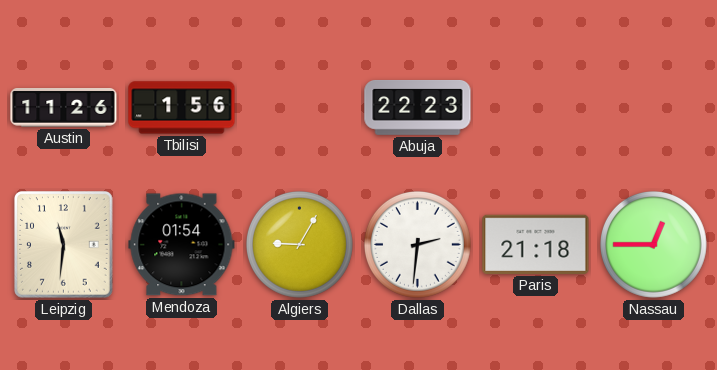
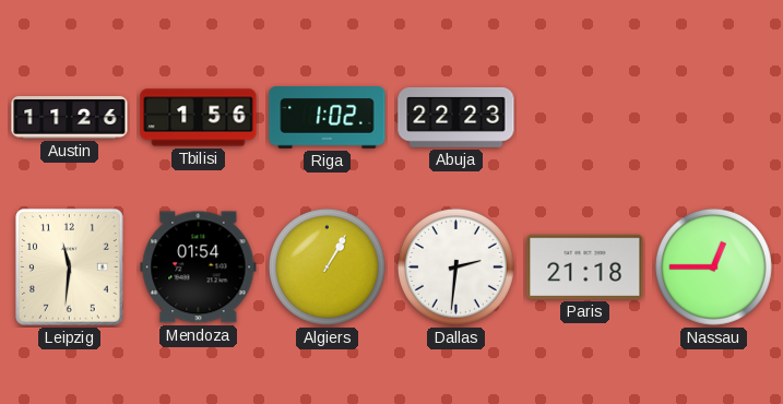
Riga: none -> 1:02
Algiers: 9:05 -> 1:05
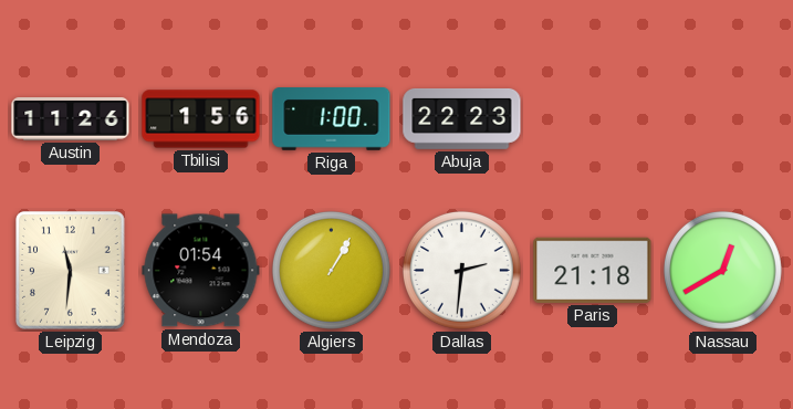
Riga: 1:02 -> 1:00
Nassau: 12:45 -> 12:40
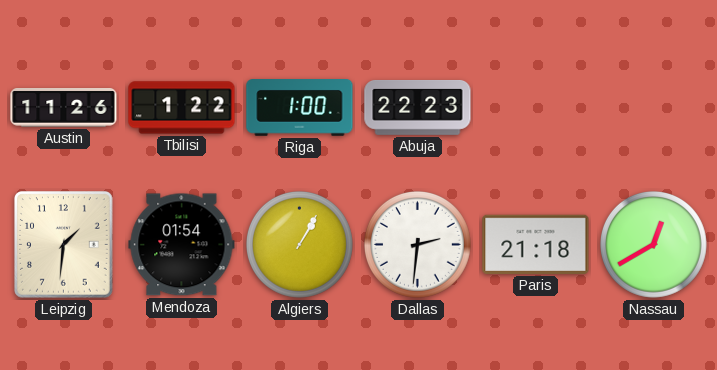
Tbilisi: 1:56 -> 1:22
Leipzig: 11:31 -> 1:31
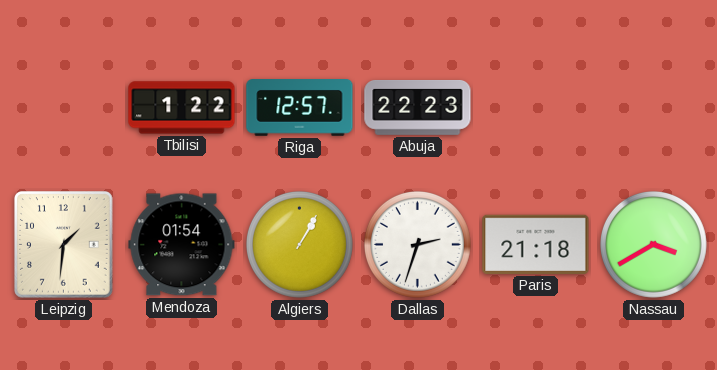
Austin: 11:26 -> none
Riga: 1:00 -> 12:57
Dallas: 2:31 -> 2:33
Nassau: 12:40 -> 3:40
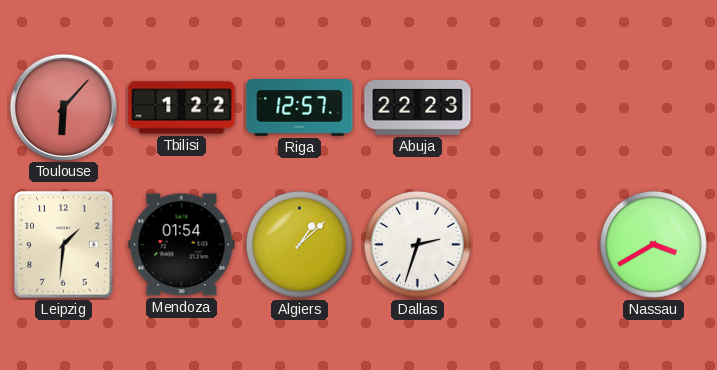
Toulouse: none -> 6:07
Algiers: 1:05 -> 1:08
Paris: 21:18 -> none
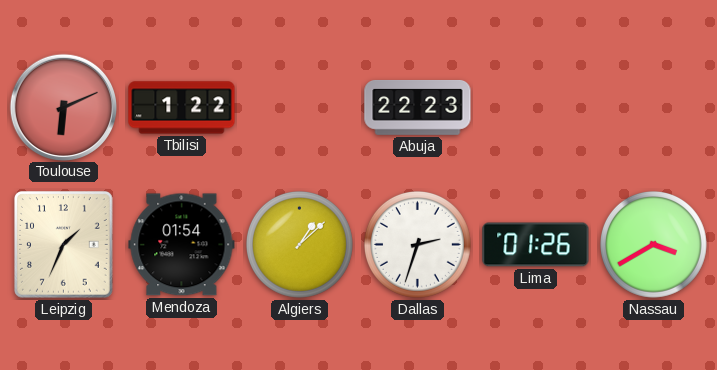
Toulouse: 6:07 -> 6:11
Riga: 12:57 -> none
Leipzig: 1:31 -> 1:34
Lima: none -> 01:26
